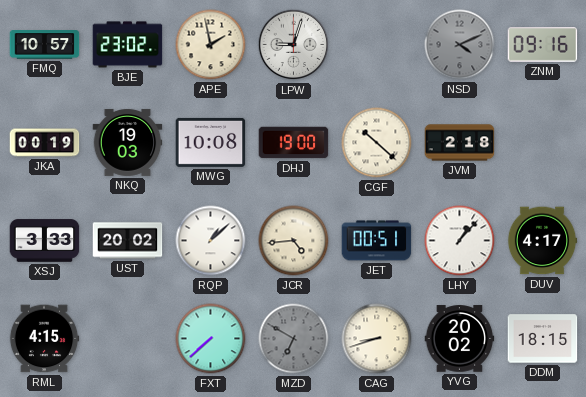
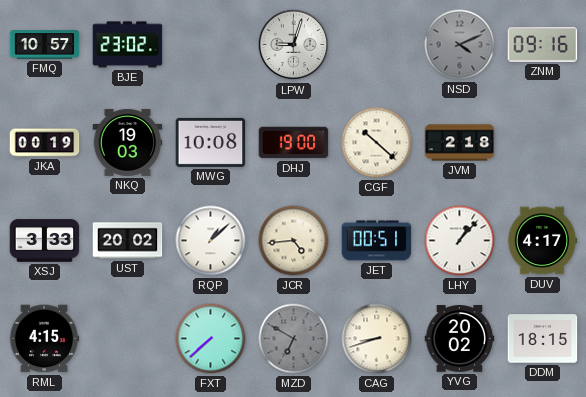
APE: 1:58 -> none
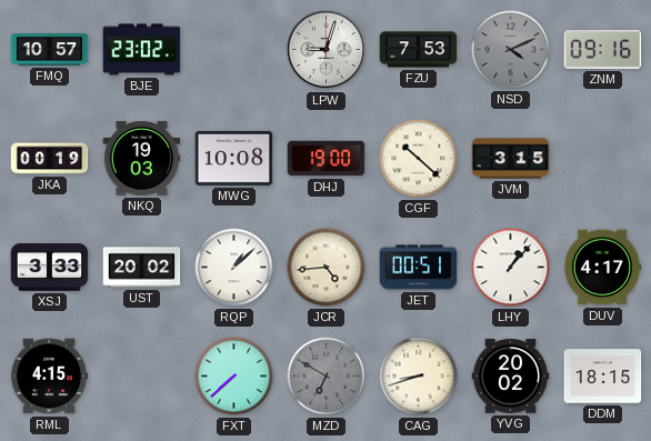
FZU: none -> 7:53
JVM: 2:18 -> 3:15
